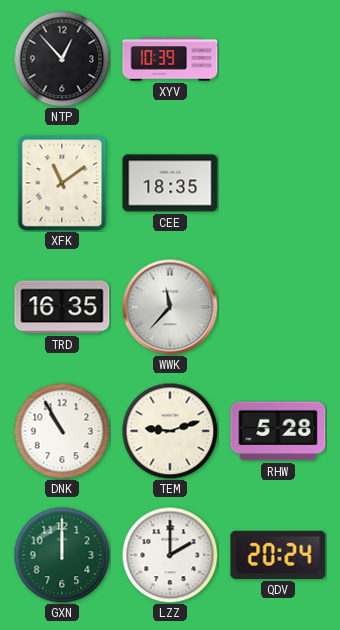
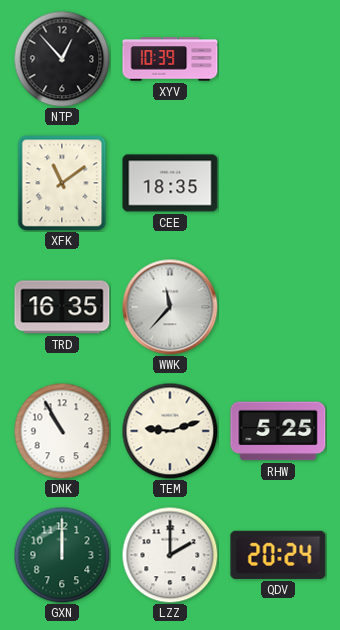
RHW: 5:28 -> 5:25
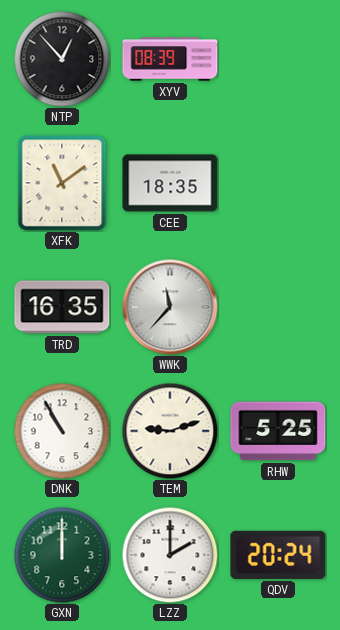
XYV: 10:39 -> 08:39
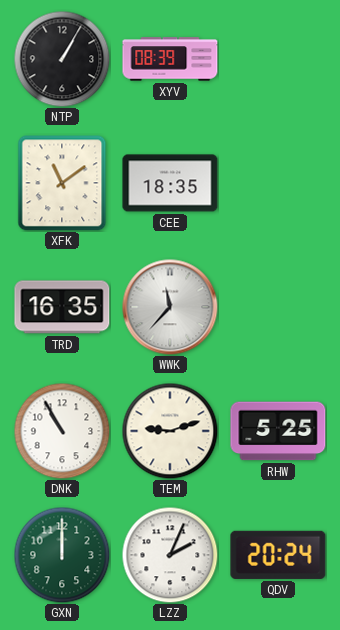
NTP: 12:53 -> 1:05
LZZ: 2:00 -> 2:04
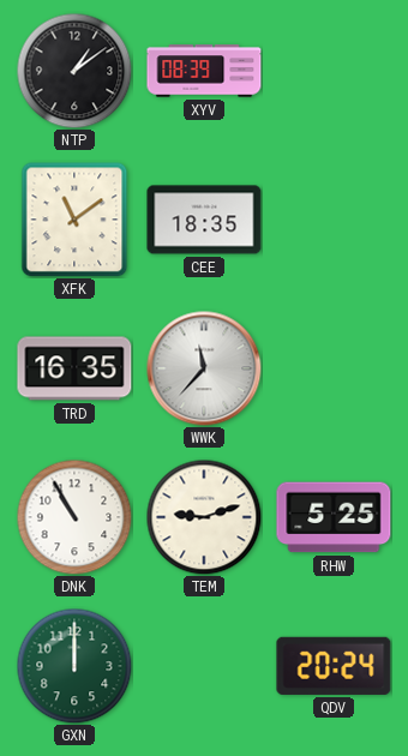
NTP: 1:05 -> 1:09
LZZ: 2:04 -> none
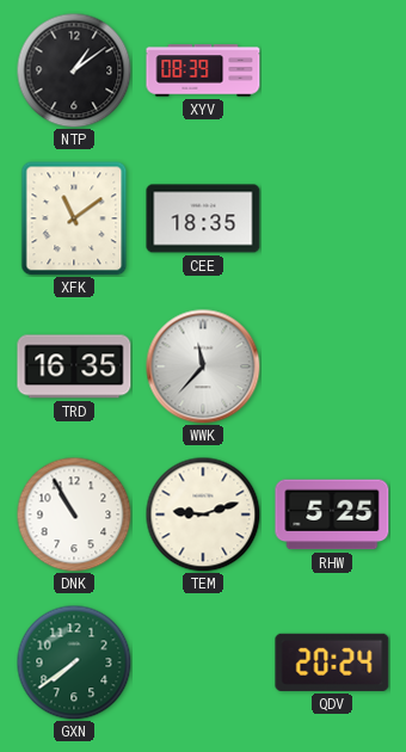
GXN: 12:00 -> 7:39
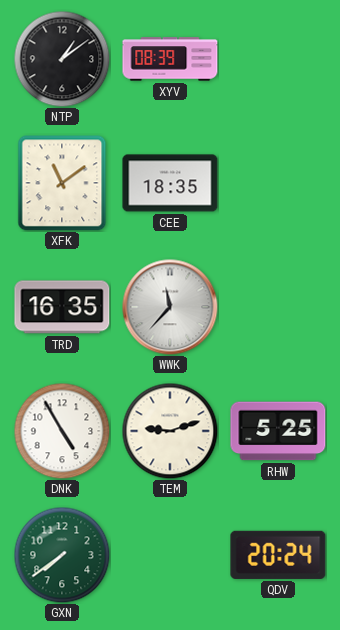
DNK: 10:55 -> 4:55
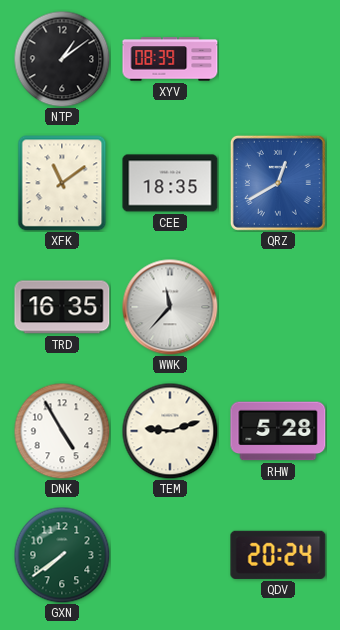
QRZ: none -> 12:40
RHW: 5:25 -> 5:28
